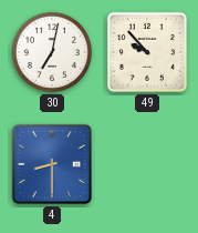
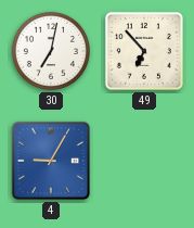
49: 9:53 -> 6:53
4: 8:30 -> 9:05
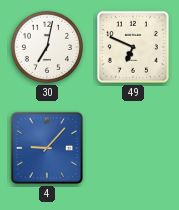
49: 6:53 -> 6:49
4: 9:05 -> 9:07
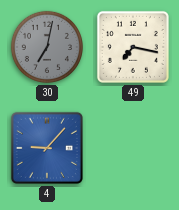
30 dial: white -> grey
49: 6:49 -> 7:17
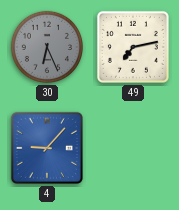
30: 7:02 -> 6:26
49: 7:17 -> 7:13
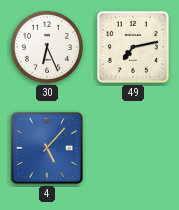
30 dial: grey -> white
4: 9:07 -> 5:07
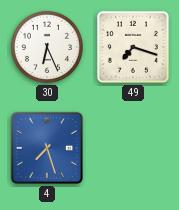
49: 7:13 -> 7:18
4: 5:07 -> 7:27
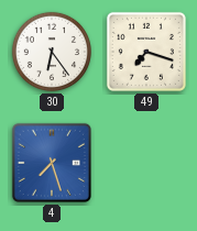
30: 6:26 -> 6:24
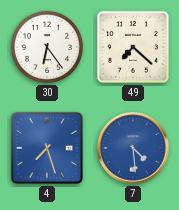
49: 7:18 -> 7:22
7: none -> 4:29
